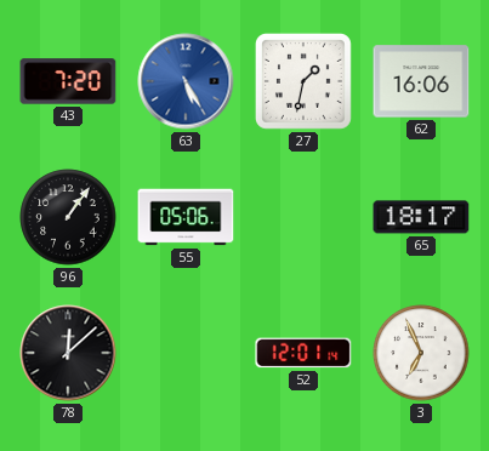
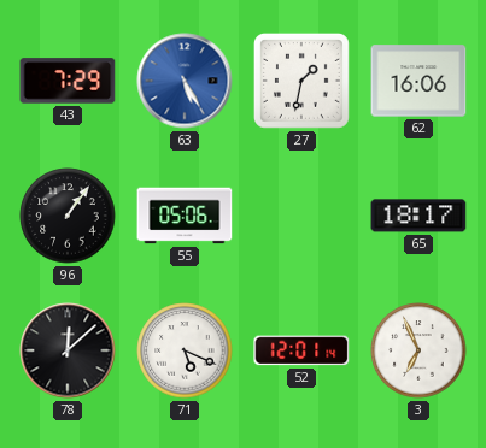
43: 7:20 -> 7:29
71: none -> 5:19
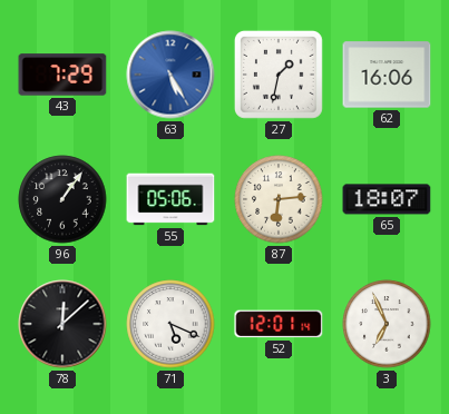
87: none -> 6:14
65: 18:17 -> 18:07
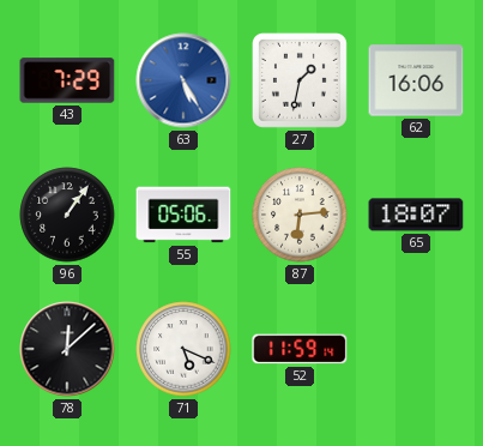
52: 12:01 -> 11:59
3: 6:56 -> none
